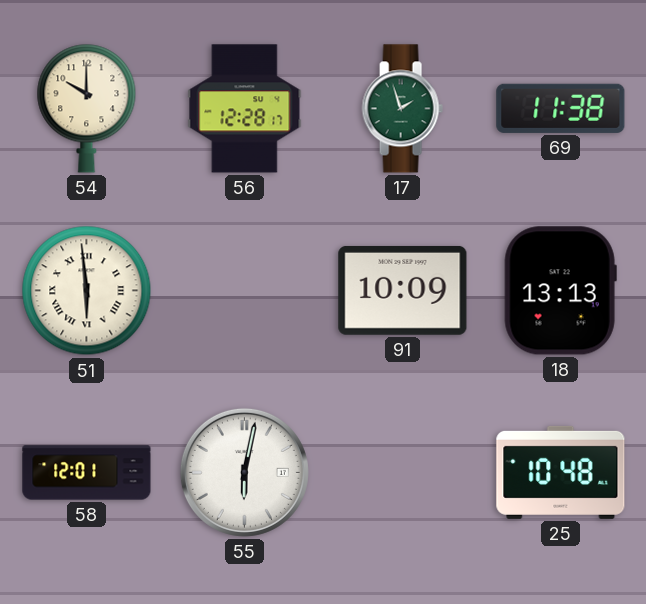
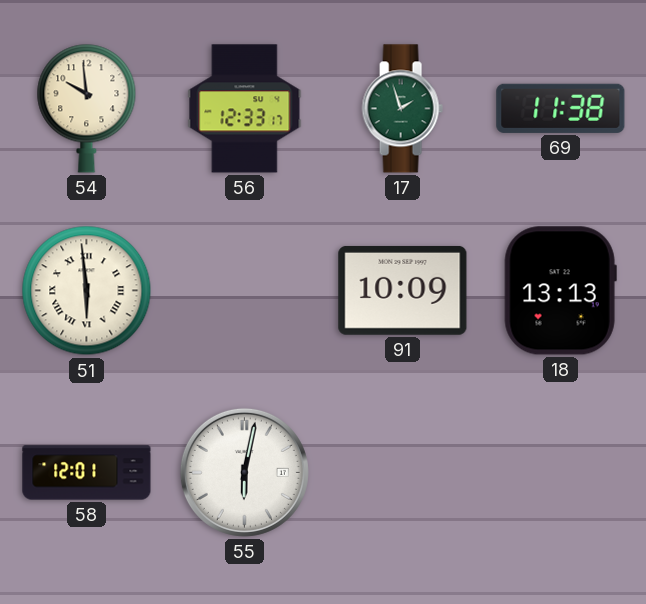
54: 10:00 -> 9:59
56: 12:28 -> 12:33
25: 10:48 -> none
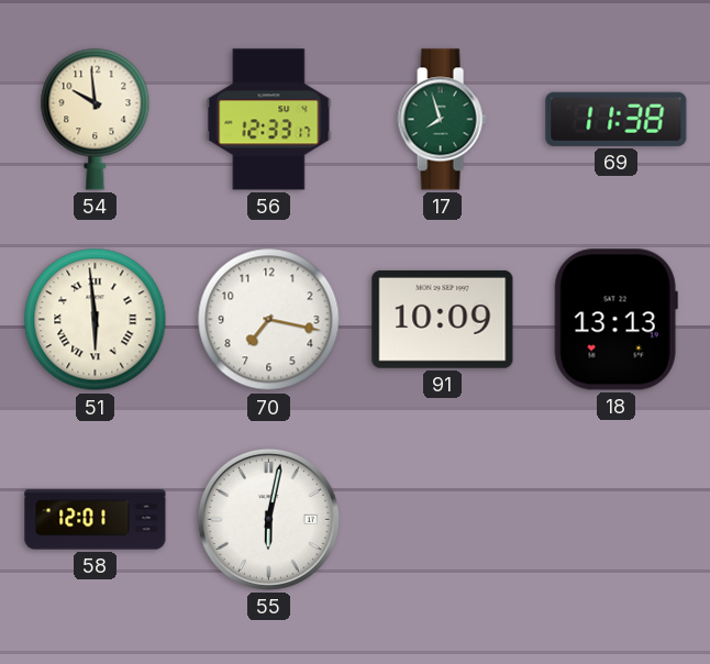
17: 1:57 -> 7:57
70: none -> 7:17
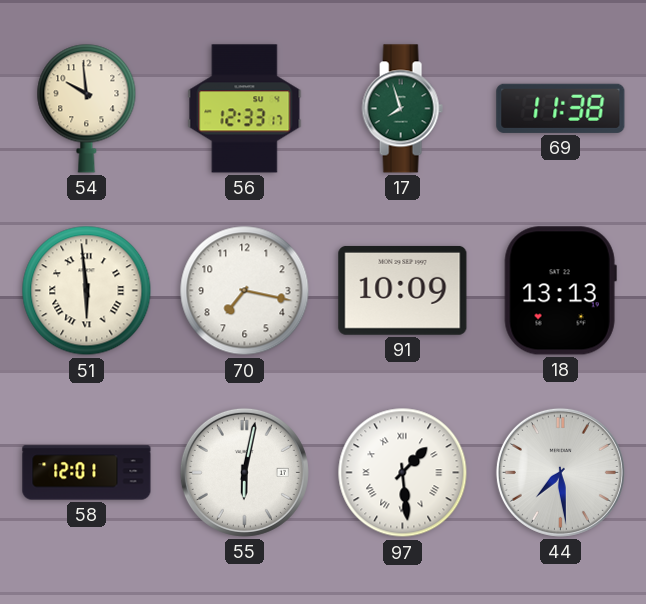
97: none -> 1:29
44: none -> 7:29
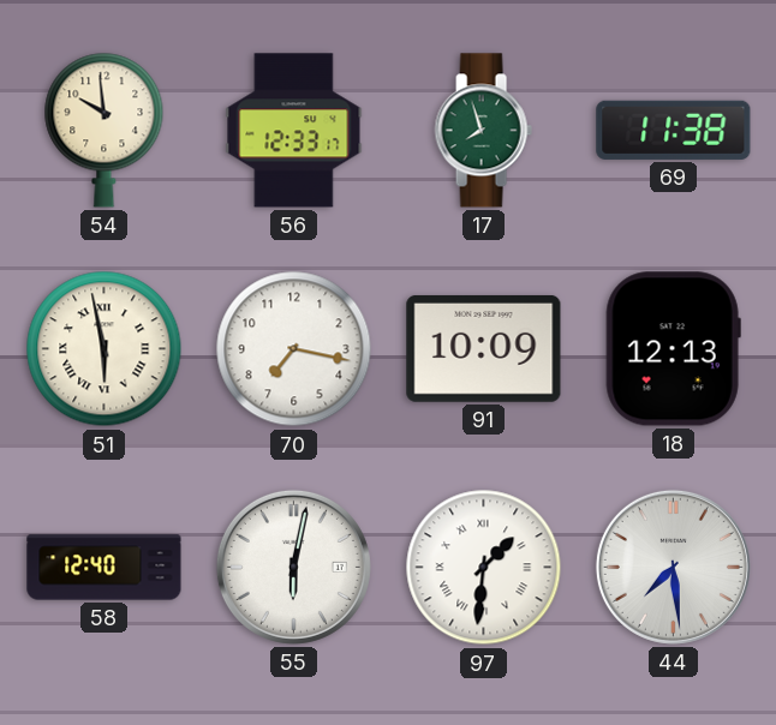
51: 5:59 -> 5:58
18: 13:13 -> 12:13
58: 12:01 -> 12:40
97: 1:29 -> 1:31
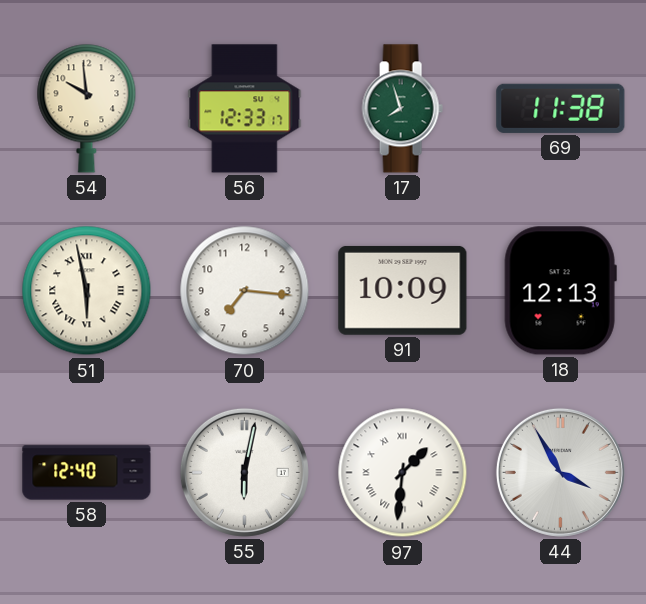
70: 7:17 -> 7:16
44: 7:29 -> 3:55
